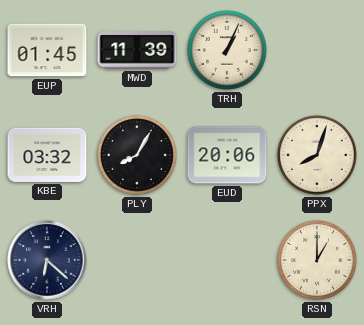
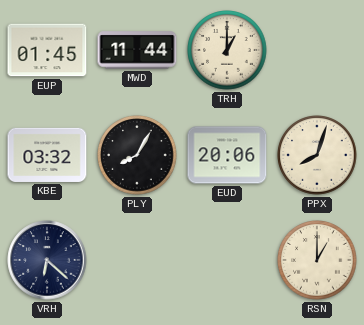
MWD: 11:39 -> 11:44
TRH: 1:04 -> 1:00
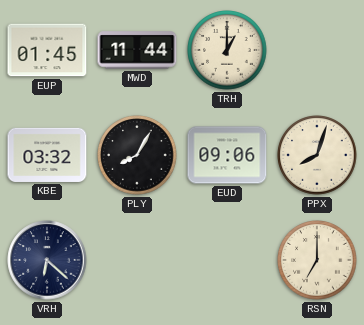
EUD: 20:06 -> 09:06
RSN: 1:00 -> 7:00
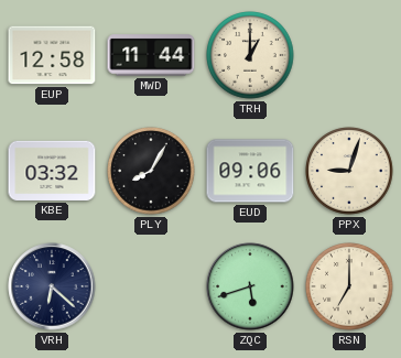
EUP: 01:45 -> 12:58
PPX: 8:03 -> 9:03
ZQC: none -> 5:42
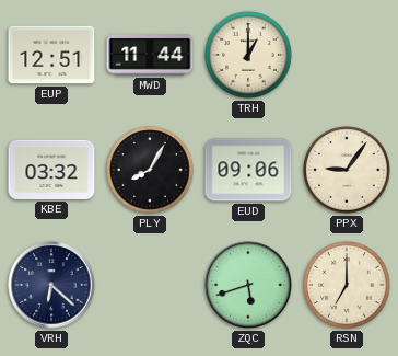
EUP: 12:58 -> 12:51
PPX: 9:03 -> 9:06
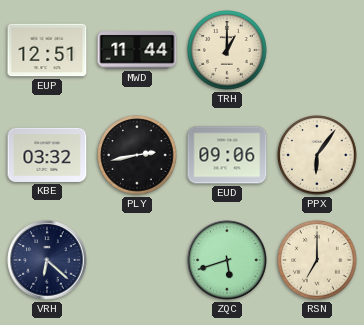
PLY: 8:05 -> 2:43
PPX: 9:06 -> 6:06
